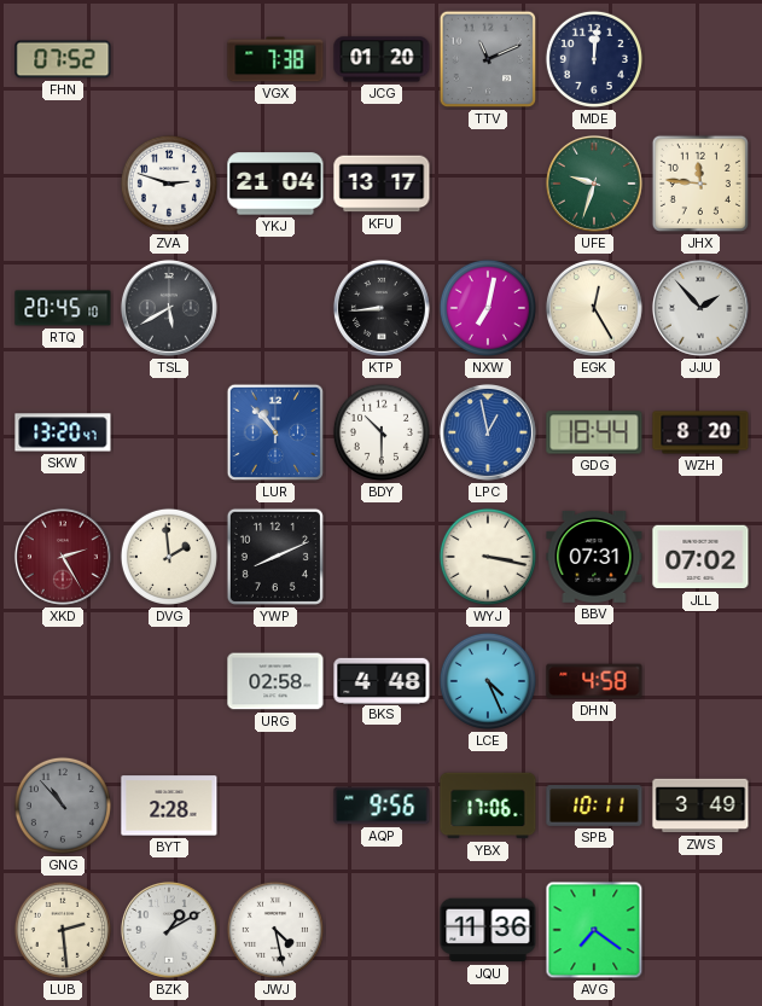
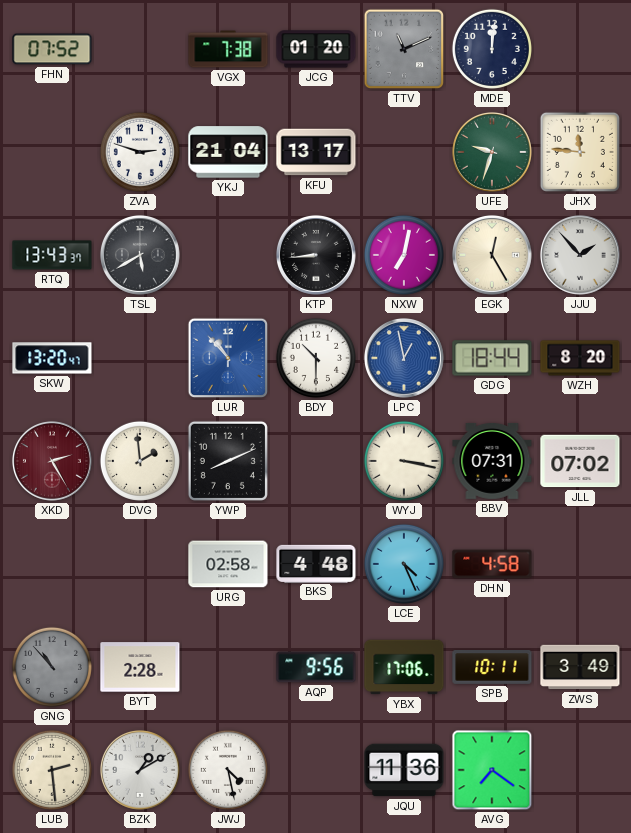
RTQ: 20:45 -> 13:43
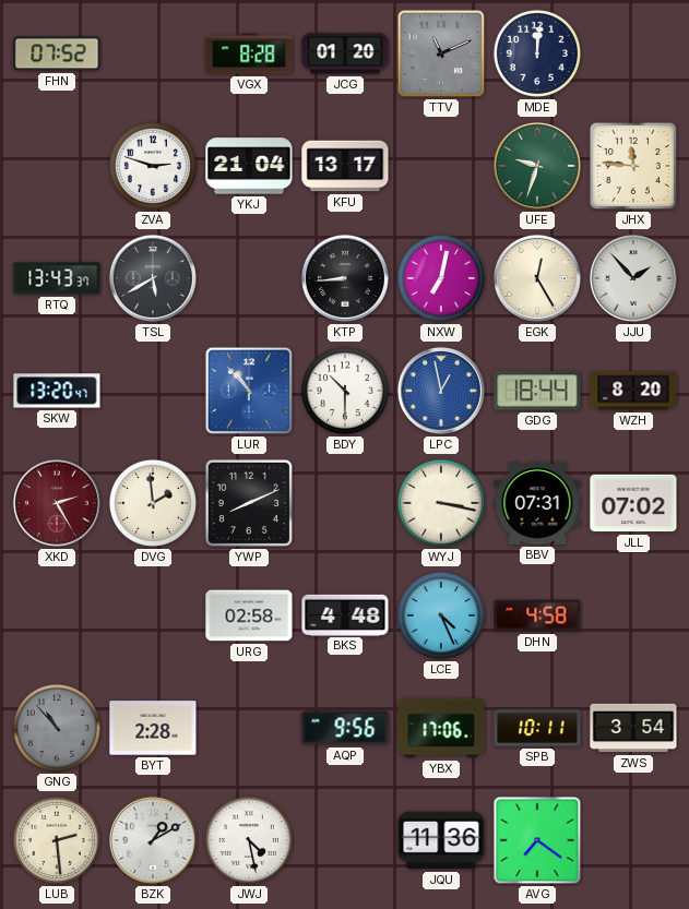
VGX: 7:38 -> 8:28
ZWS: 3:49 -> 3:54
